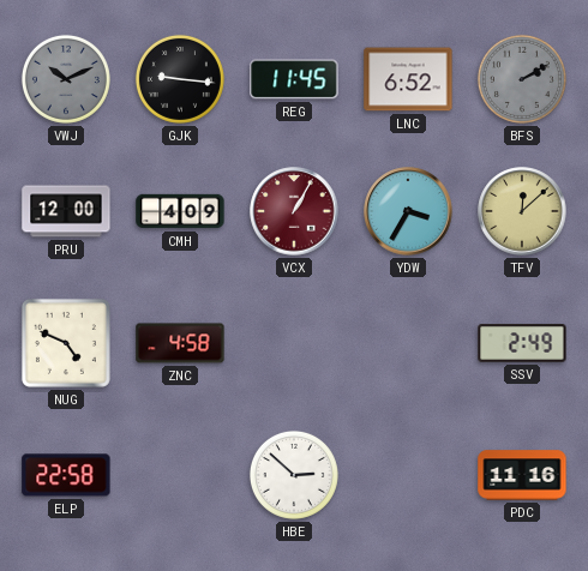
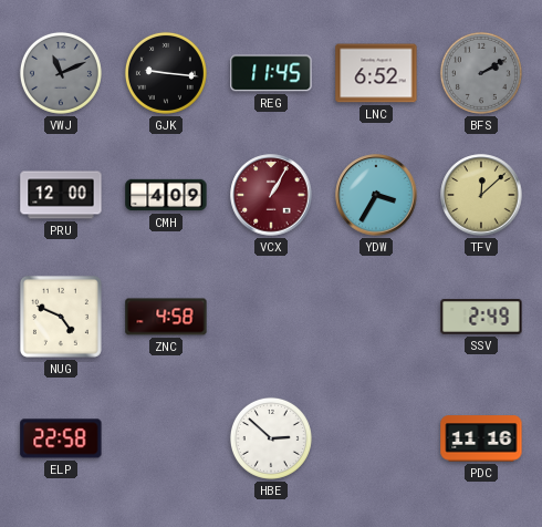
VWJ: 10:11 -> 11:11
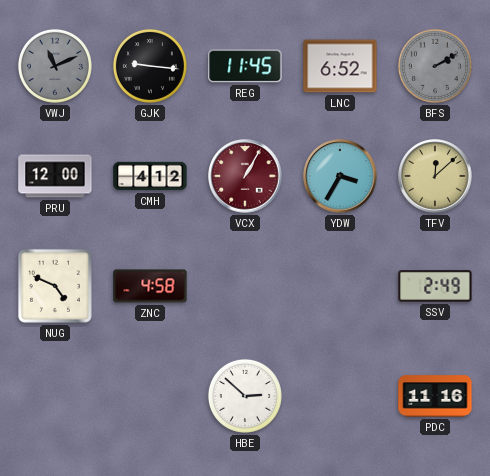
CMH: 4:09 -> 4:12
ELP: 22:58 -> none
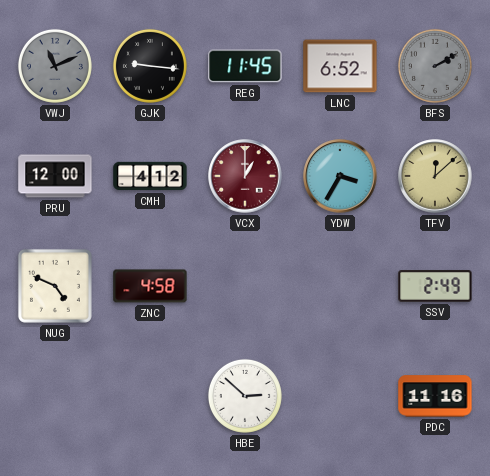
VCX: 1:05 -> 1:00
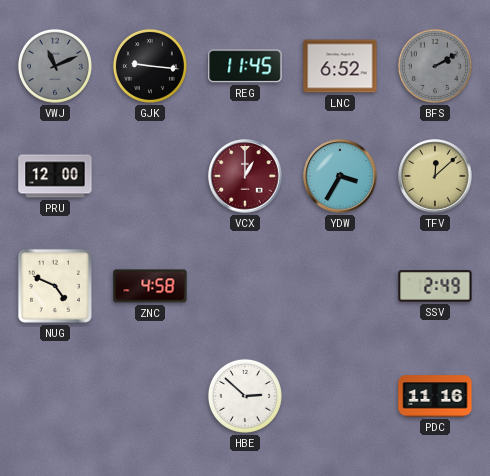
CMH: 4:12 -> none
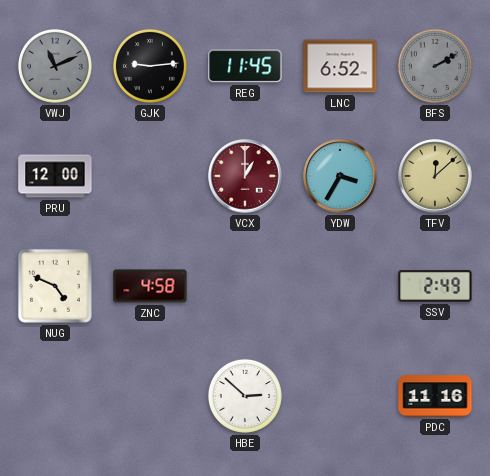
GJK: 9:16 -> 9:14
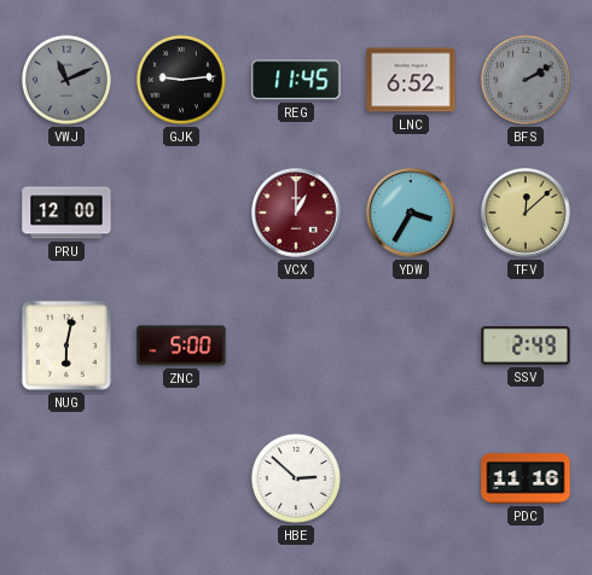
NUG: 4:49 -> 6:02
ZNC: 4:58 -> 5:00
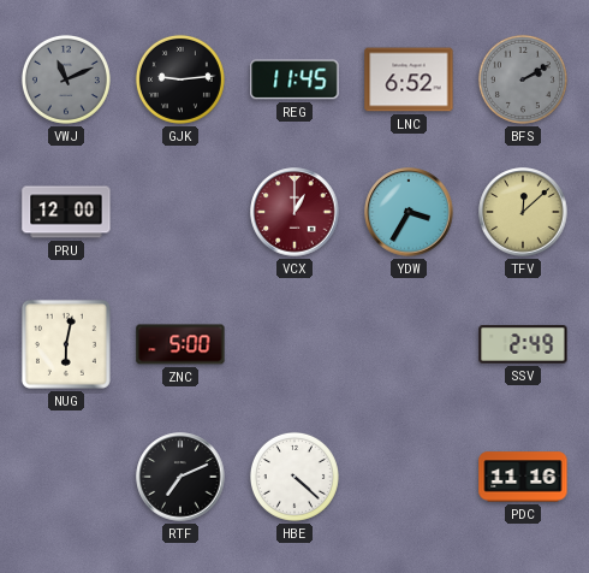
RTF: none -> 7:11
HBE: 2:52 -> 4:22
